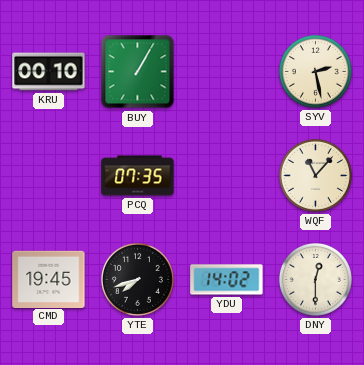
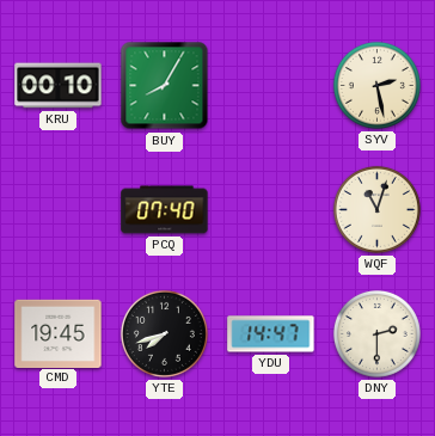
BUY: 1:05 -> 8:05
PCQ: 07:35 -> 07:40
WQF: 11:07 -> 11:03
YDU: 14:02 -> 14:47
DNY: 12:30 -> 2:30
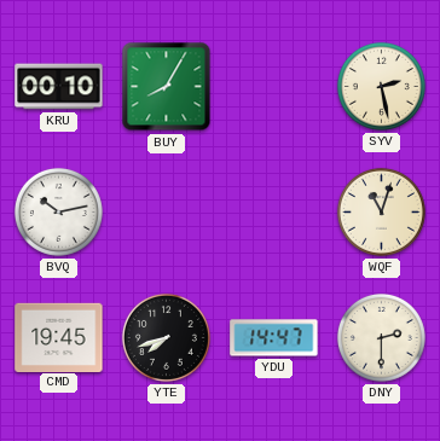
BVQ: none -> 10:13
PCQ: 07:40 -> none
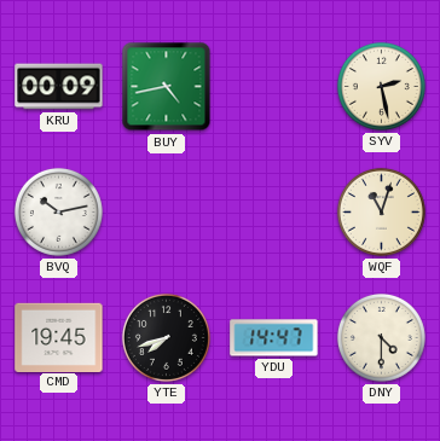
KRU: 00:10 -> 00:09
BUY: 8:05 -> 4:43
DNY: 2:30 -> 4:30
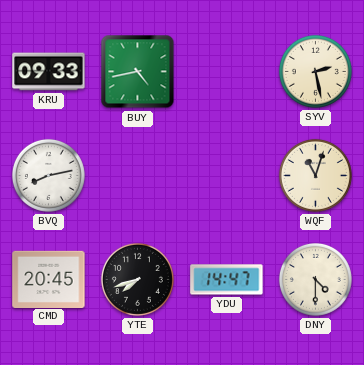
KRU: 00:09 -> 09:33
BVQ: 10:13 -> 8:13
CMD: 19:45 -> 20:45
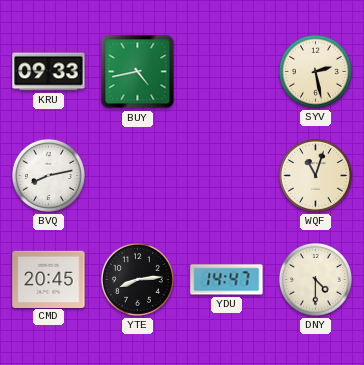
YTE: 7:42 -> 8:14
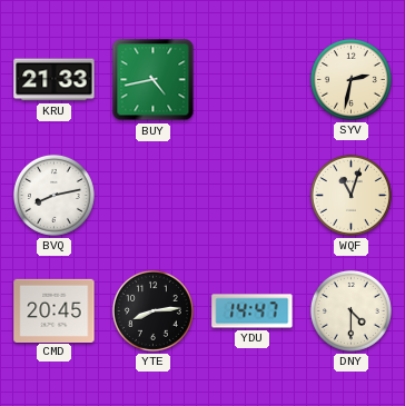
KRU: 09:33 -> 21:33
SYV: 2:28 -> 2:32
